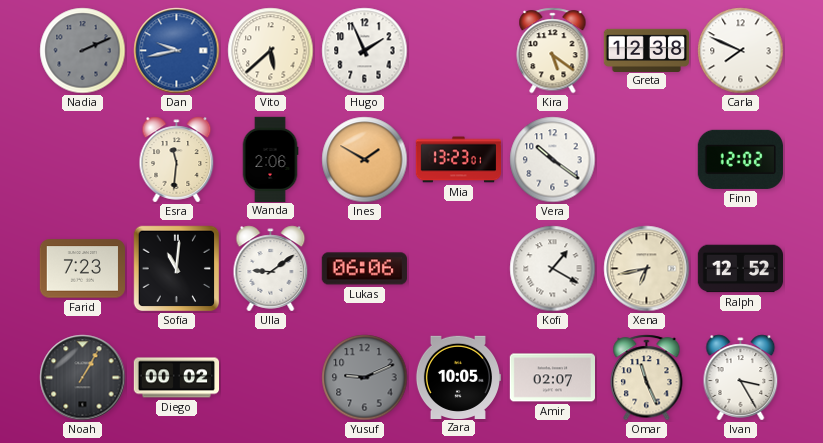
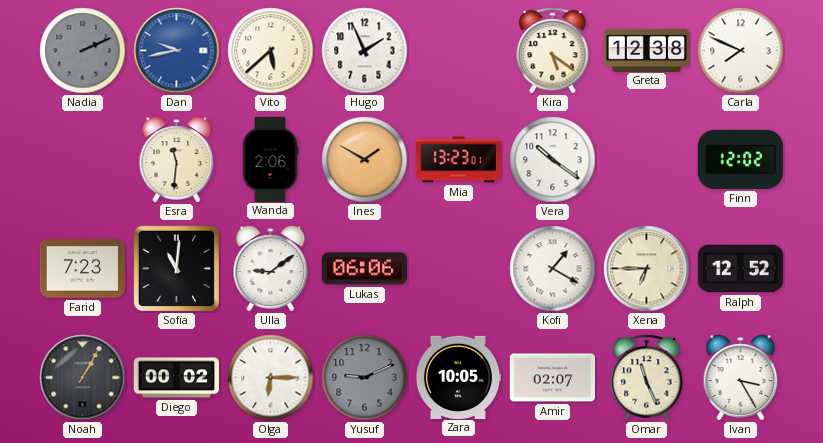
Xena: 6:43 -> 6:45
Olga: none -> 6:15
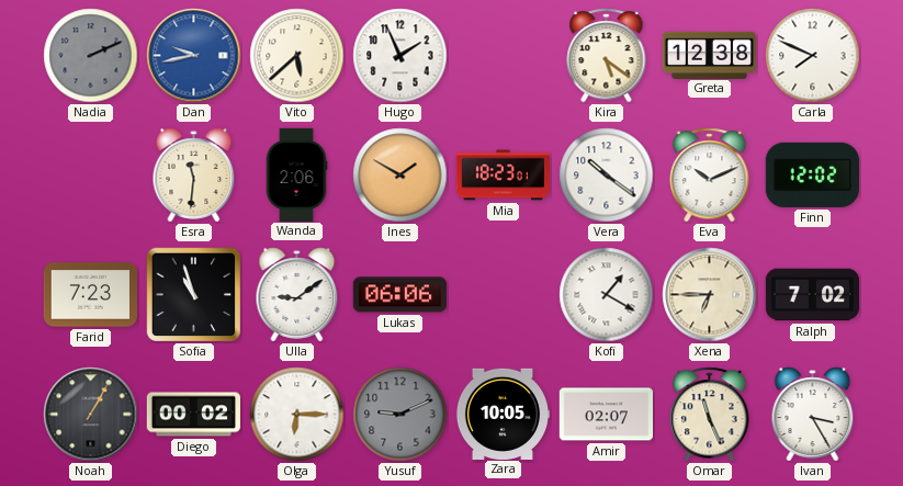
Mia: 13:23 -> 18:23
Eva: none -> 10:11
Sofia: 11:01 -> 10:57
Ralph: 12:52 -> 7:02
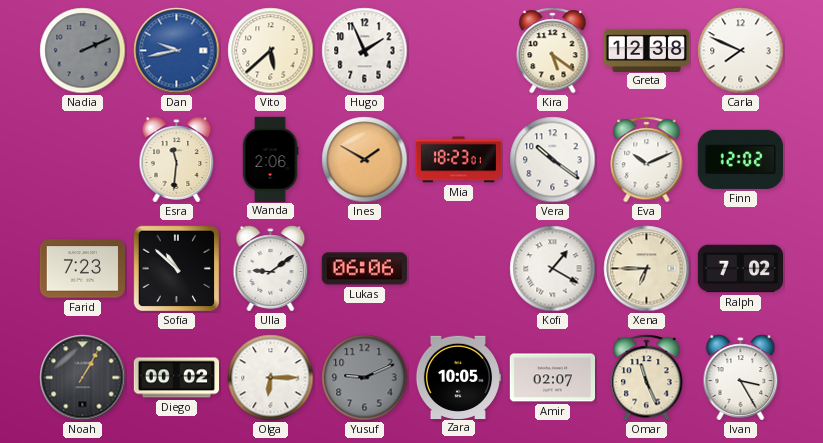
Sofia: 10:57 -> 10:52
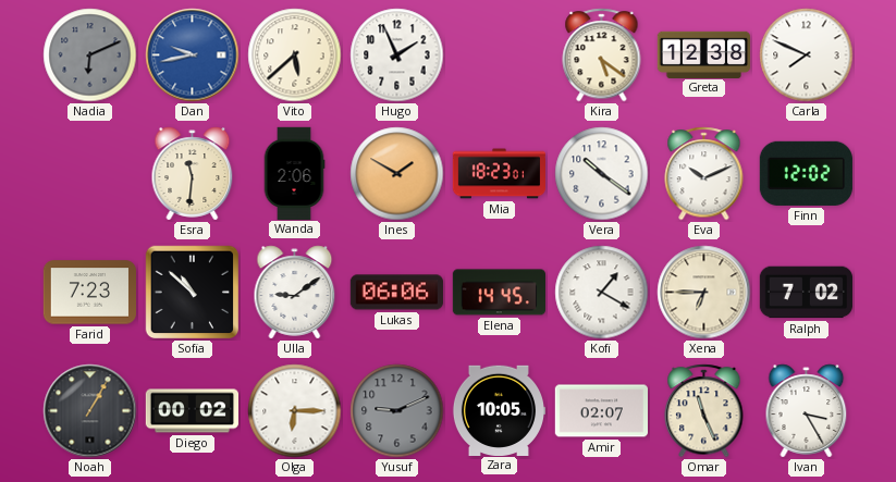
Nadia: 2:11 -> 6:11
Elena: none -> 14:45
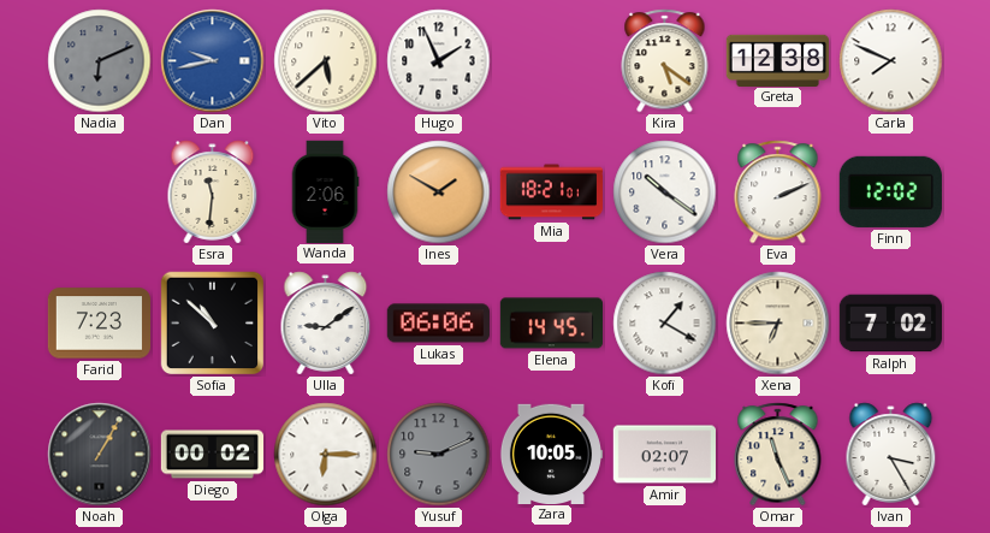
Mia: 18:23 -> 18:21
Eva: 10:11 -> 2:11
